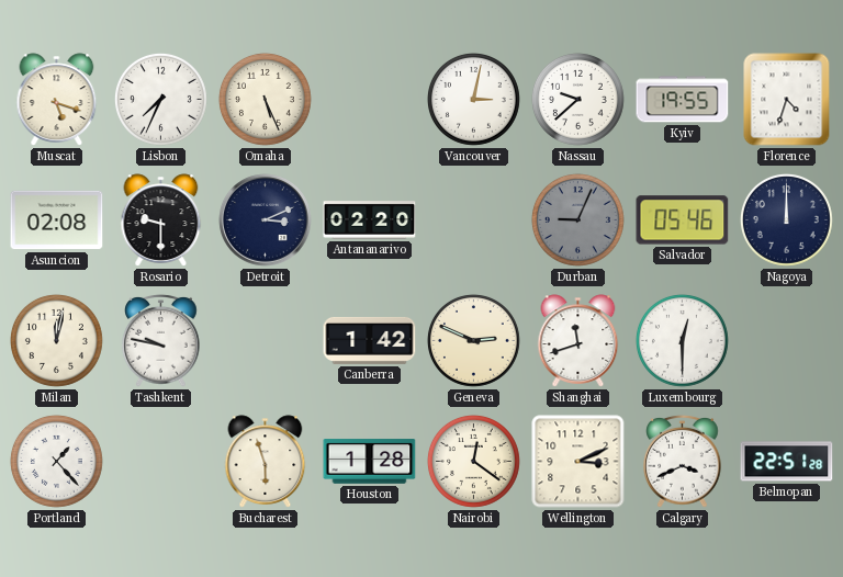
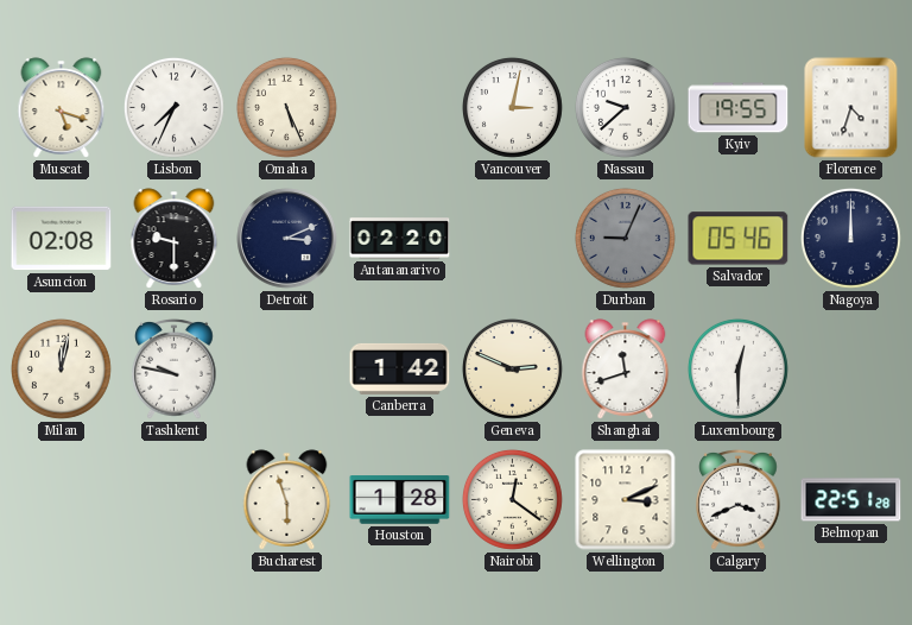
Portland: 1:23 -> none
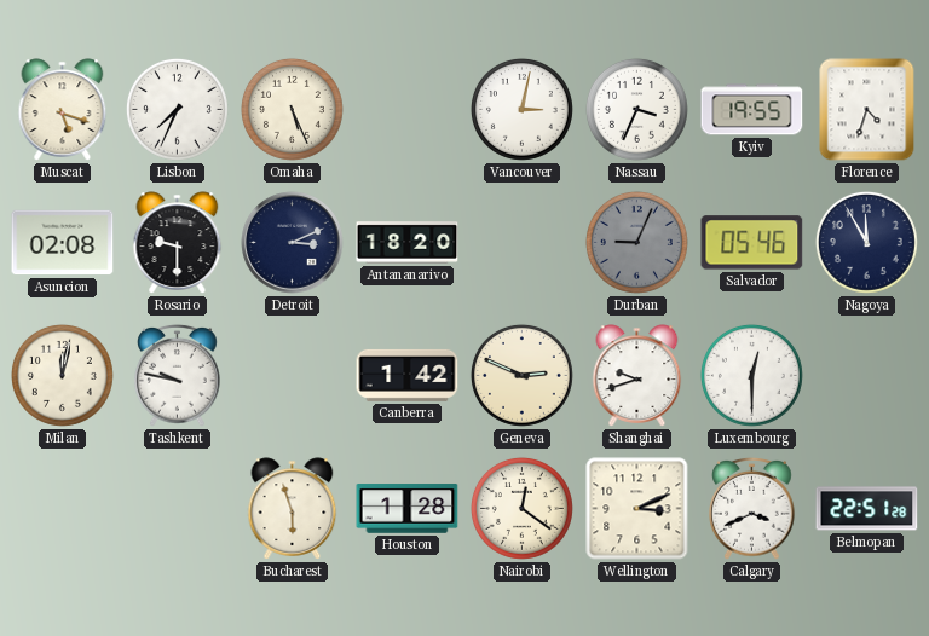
Nassau: 9:38 -> 3:34
Antananarivo: 02:20 -> 18:20
Nagoya: 12:00 -> 11:55
Shanghai: 11:42 -> 9:42
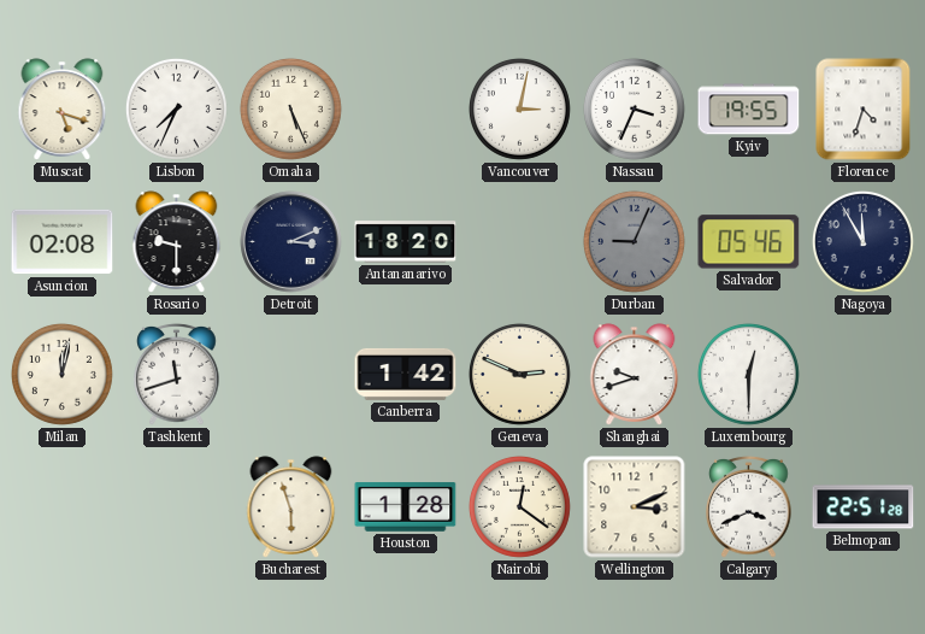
Tashkent: 9:47 -> 11:42
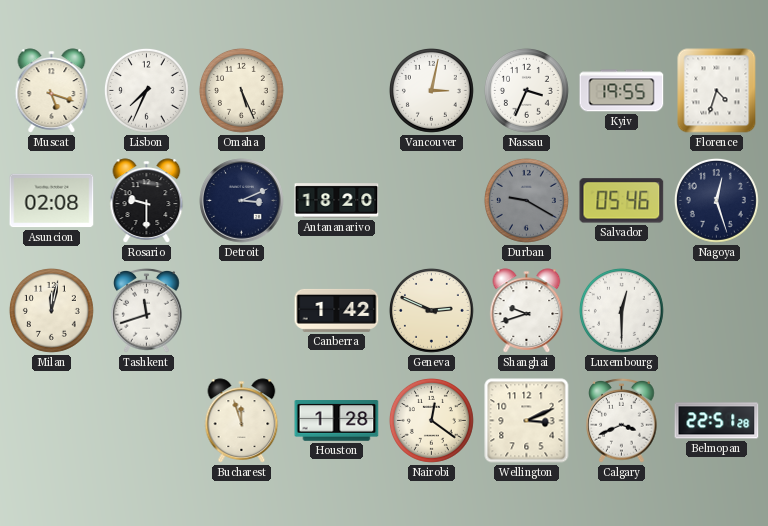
Durban: 9:04 -> 9:20
Nagoya: 11:55 -> 12:27
Bucharest: 5:57 -> 11:57
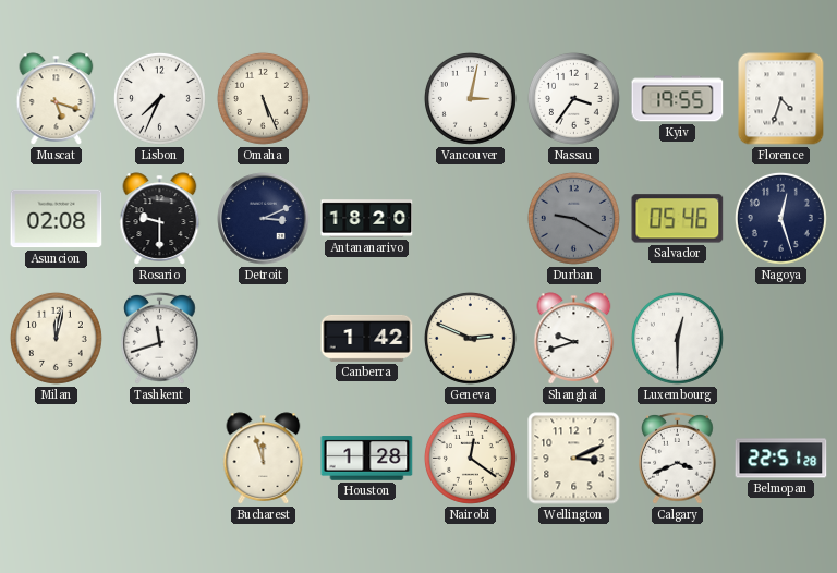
Nassau: 3:34 -> 3:36
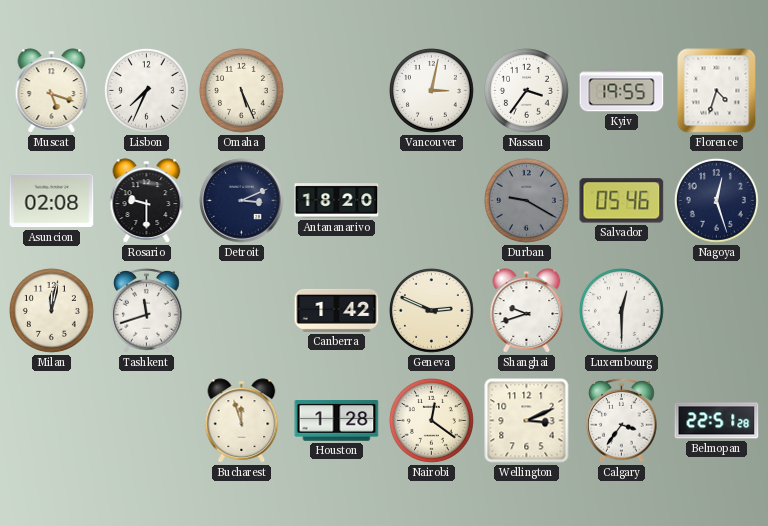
Calgary: 3:41 -> 3:36
